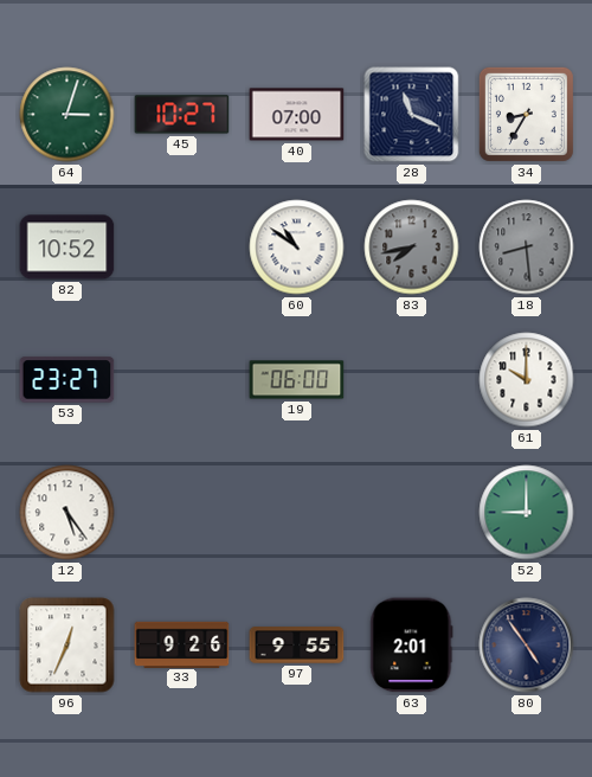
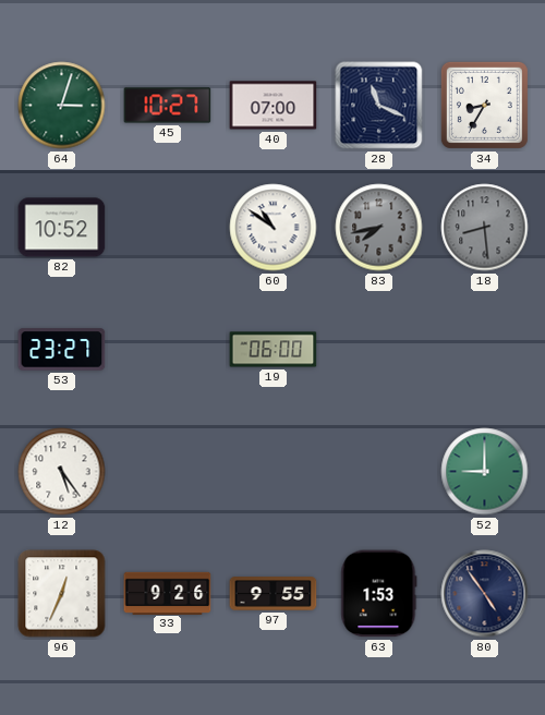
61: 10:00 -> none
63: 2:01 -> 1:53
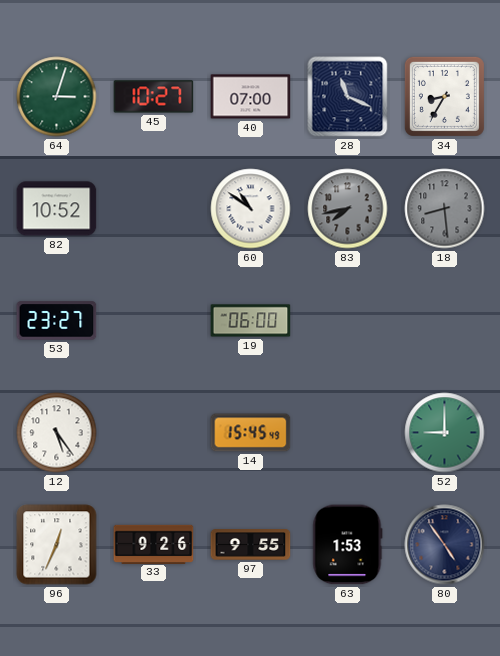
14: none -> 15:45
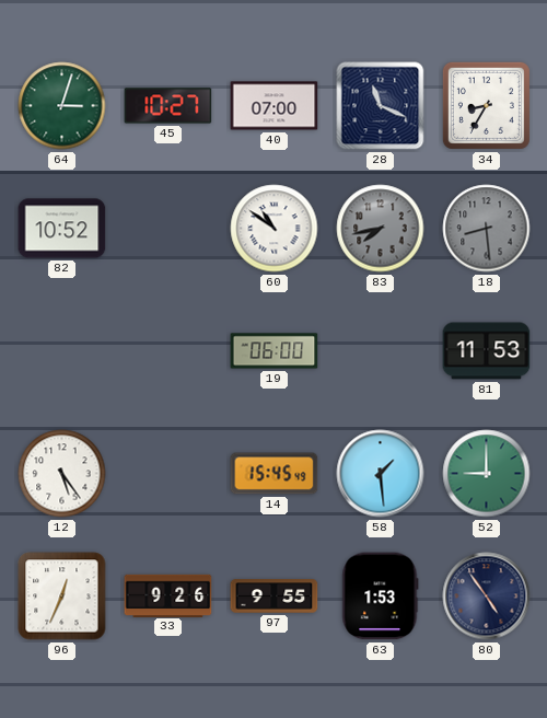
53: 23:27 -> none
81: none -> 11:53
58: none -> 1:29
